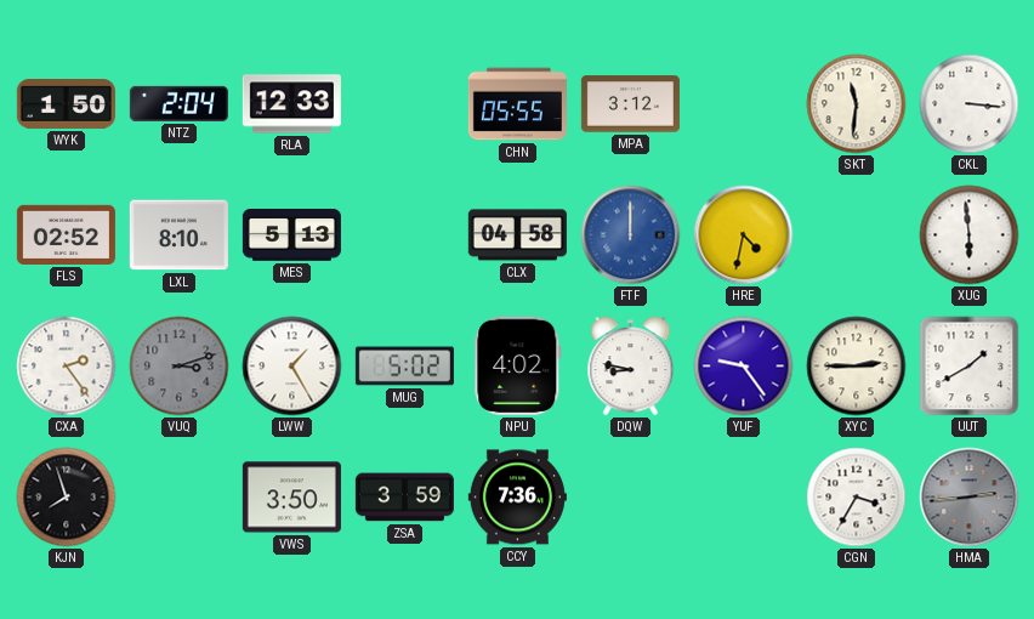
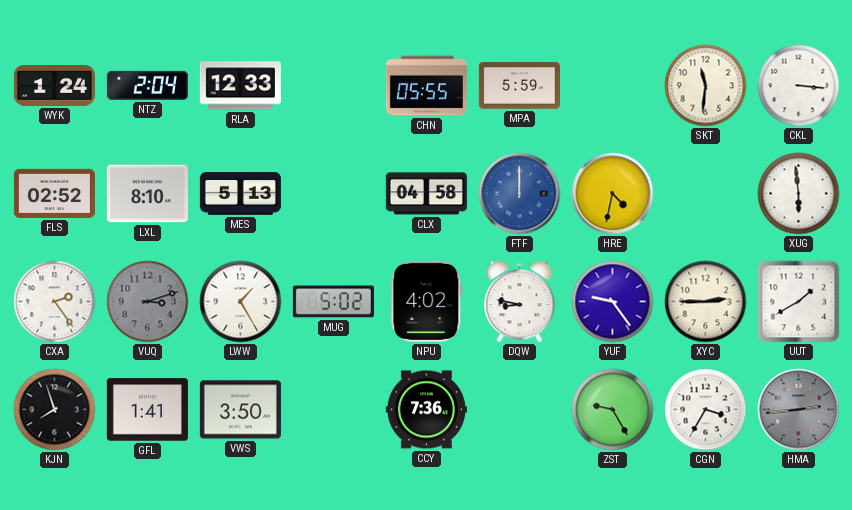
WYK: 1:50 -> 1:24
MPA: 3:12 -> 5:59
GFL: none -> 1:41
ZSA: 3:59 -> none
ZST: none -> 9:25
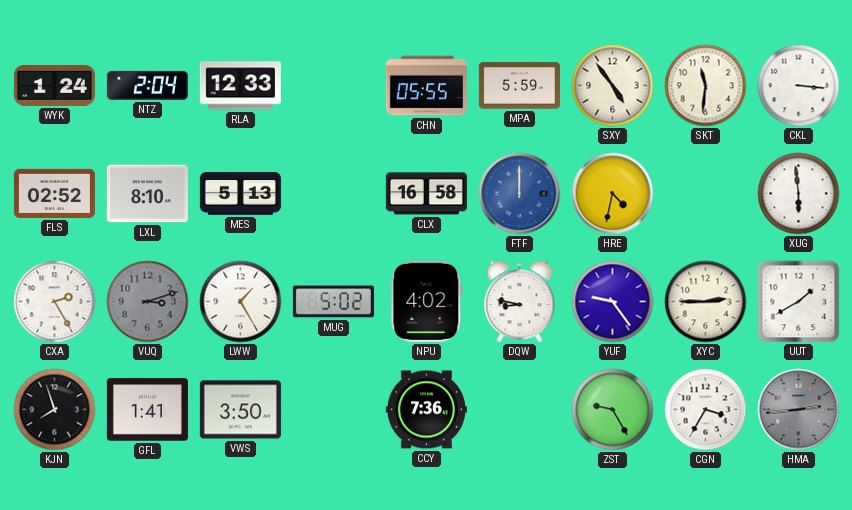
SXY: none -> 4:54
CLX: 04:58 -> 16:58
CXA: 2:24 -> 2:25
